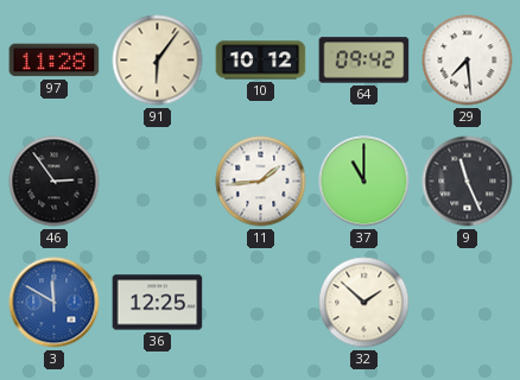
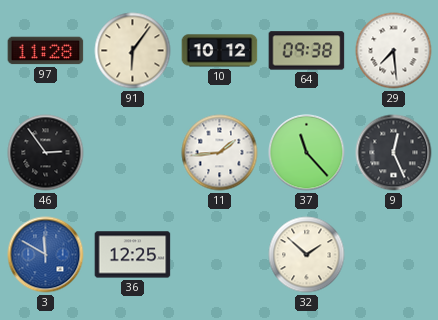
64: 09:42 -> 09:38
37: 11:00 -> 11:23
9: 11:26 -> 12:26
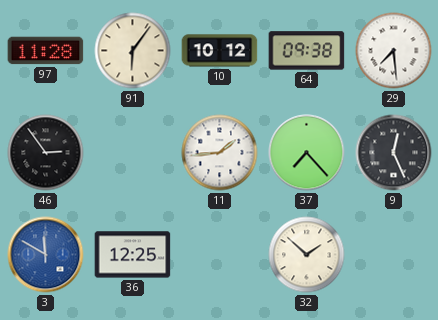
37: 11:23 -> 7:23
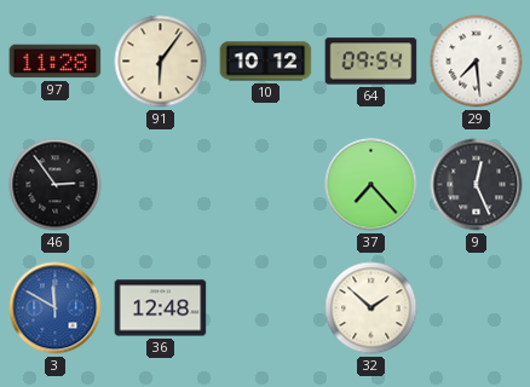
64: 09:38 -> 09:54
11: 1:44 -> none
36: 12:25 -> 12:48
